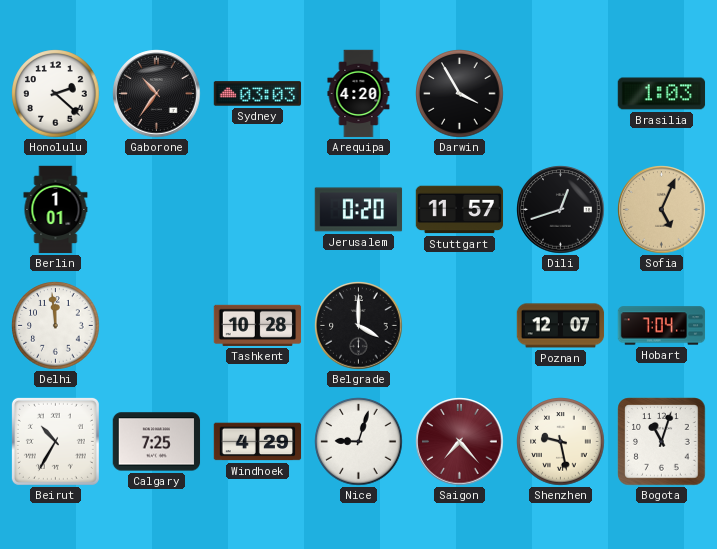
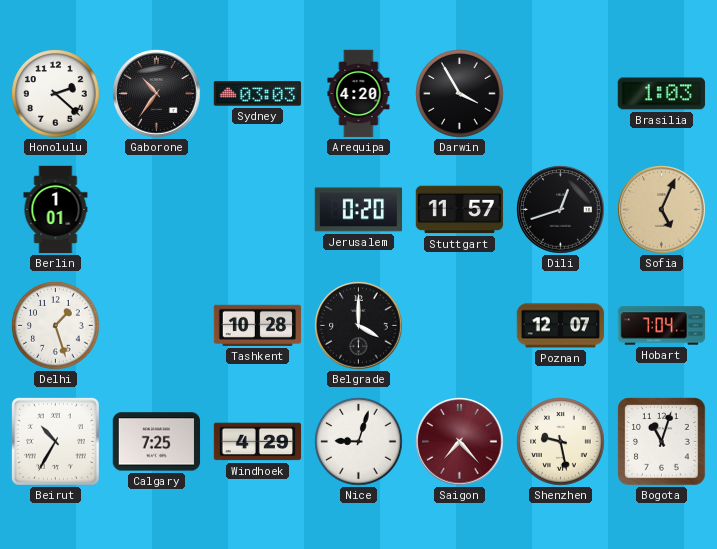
Delhi: 11:59 -> 1:27
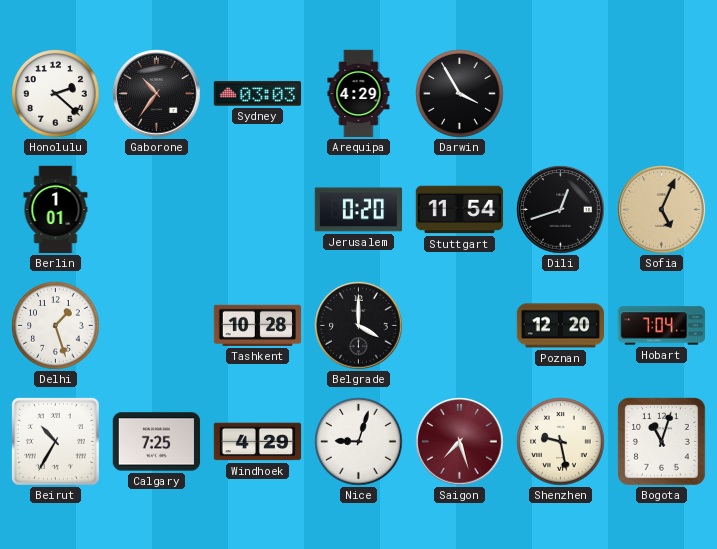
Arequipa: 4:20 -> 4:29
Brasilia: 1:03 -> none
Stuttgart: 11:57 -> 11:54
Poznan: 12:07 -> 12:20
Saigon: 7:23 -> 7:27
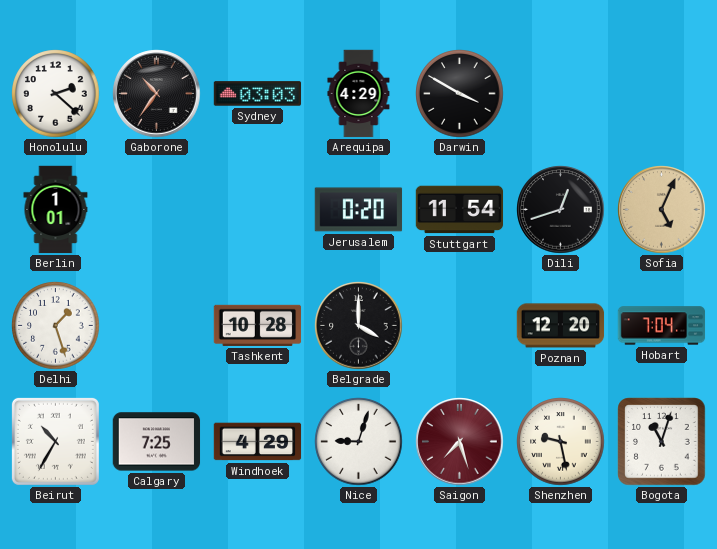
Darwin: 3:55 -> 3:50
